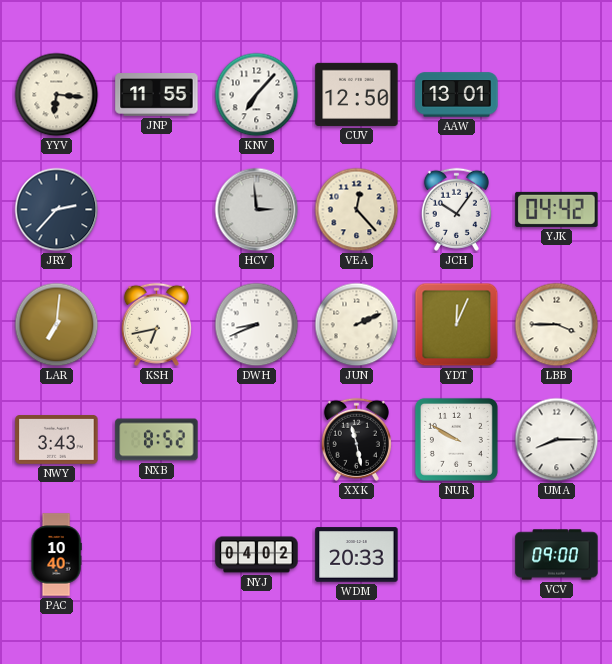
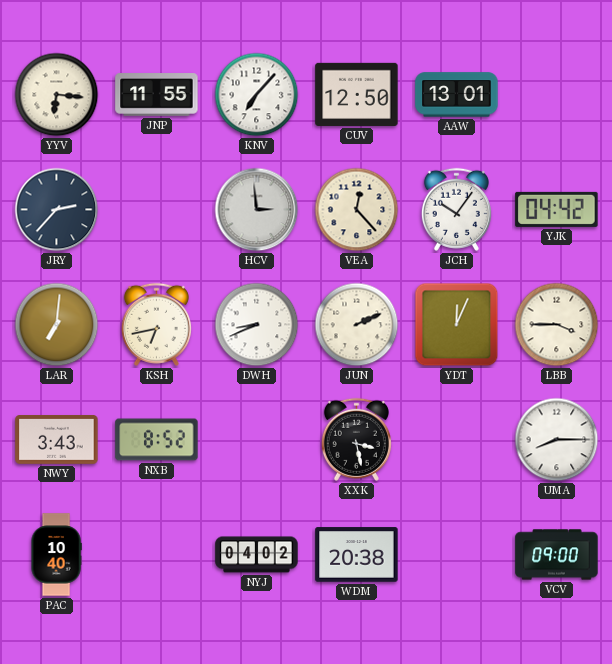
XXK: 11:28 -> 3:28
NUR: 9:50 -> none
WDM: 20:33 -> 20:38
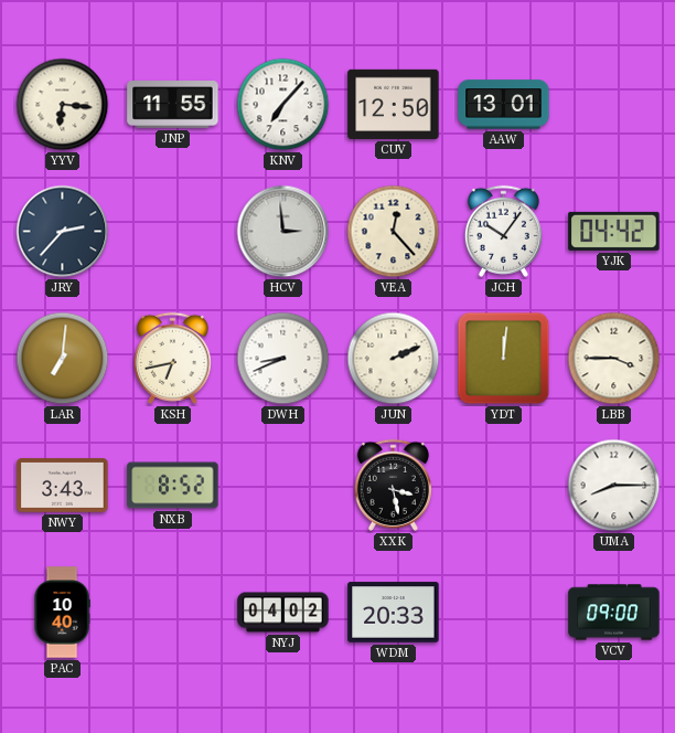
YDT: 12:04 -> 12:01
WDM: 20:38 -> 20:33
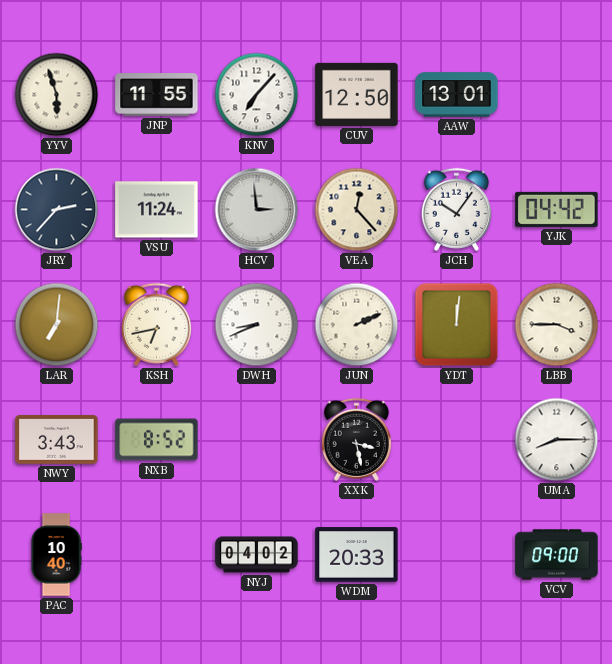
YYV: 6:16 -> 5:57
VSU: none -> 11:24
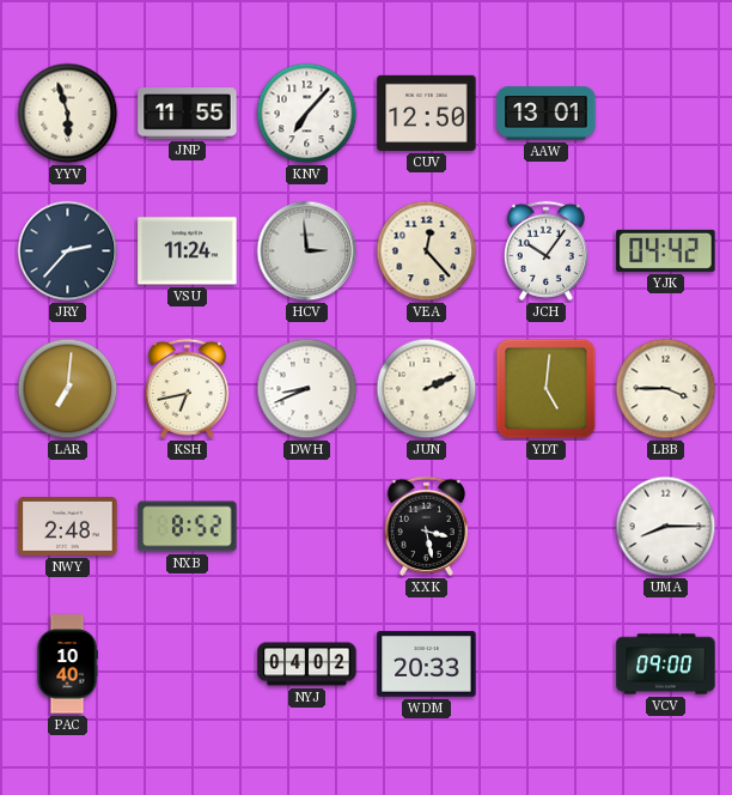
YDT: 12:01 -> 5:01
NWY: 3:43 -> 2:48
